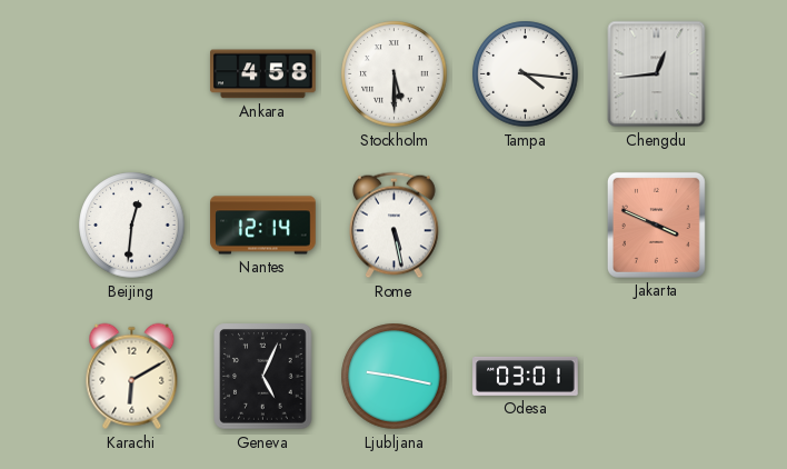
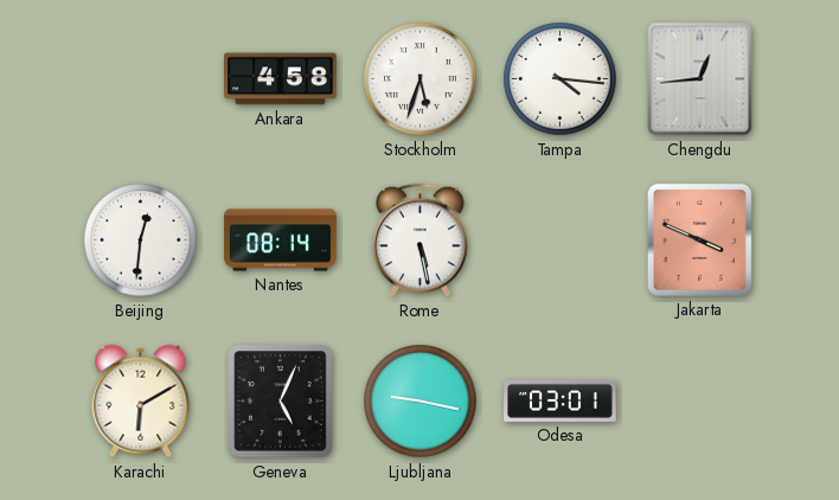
Stockholm: 5:30 -> 5:33
Nantes: 12:14 -> 08:14
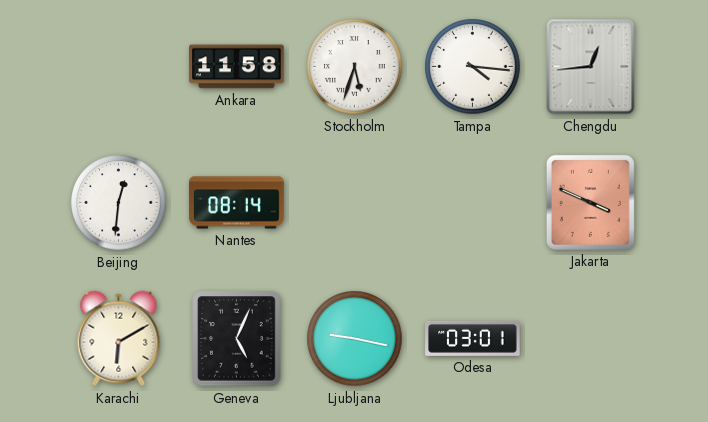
Ankara: 4:58 -> 11:58
Rome: 5:28 -> none
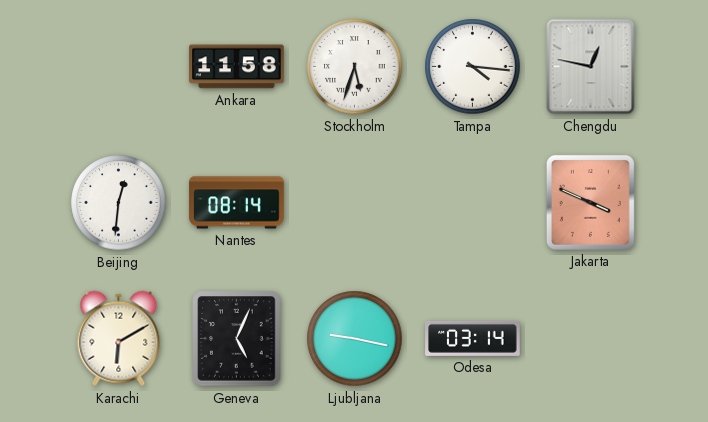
Chengdu: 12:44 -> 12:47
Odesa: 03:01 -> 03:14
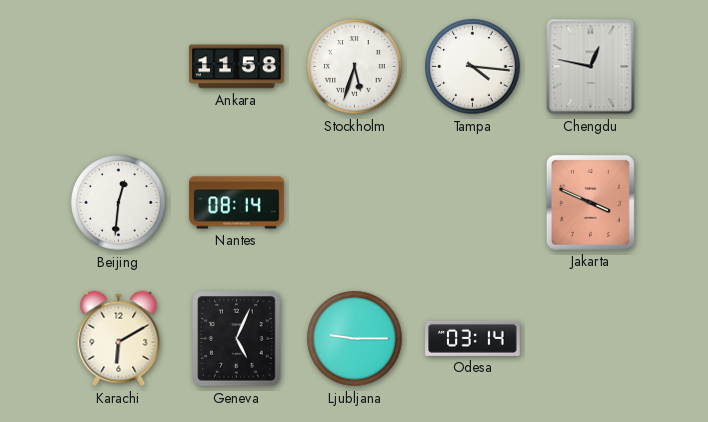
Ljubljana: 9:17 -> 9:15
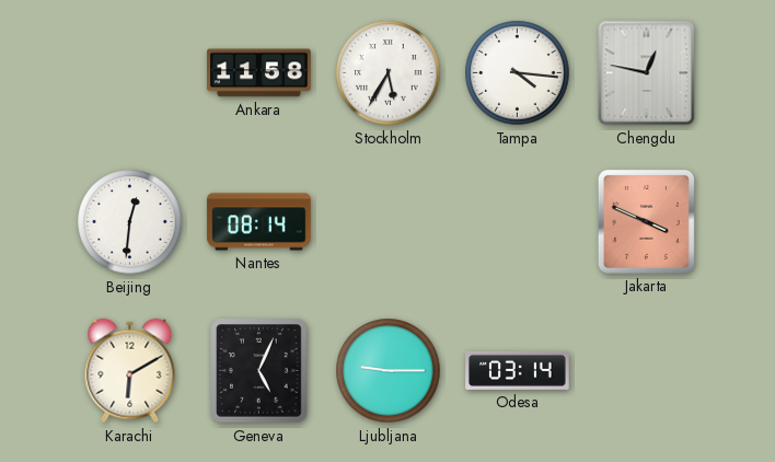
Stockholm: 5:33 -> 5:35
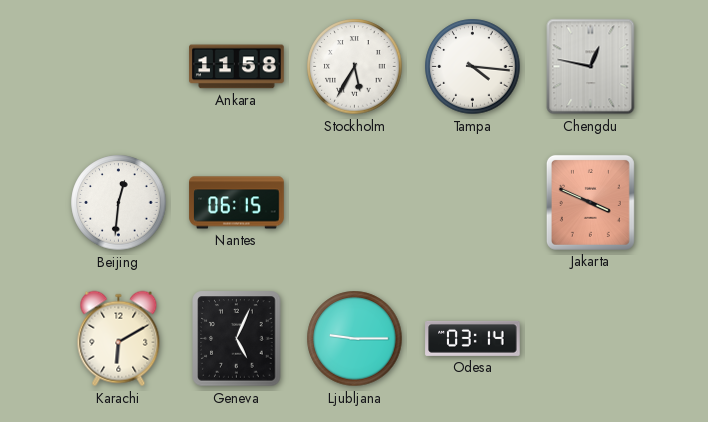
Nantes: 08:14 -> 06:15
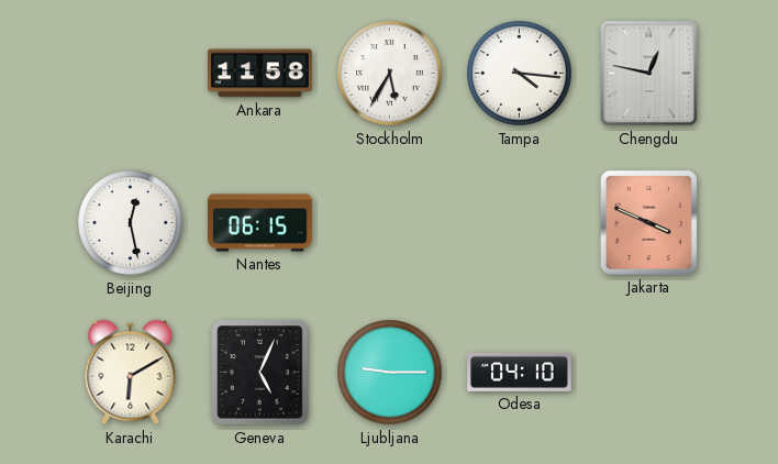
Beijing: 12:31 -> 12:28
Odesa: 03:14 -> 04:10
